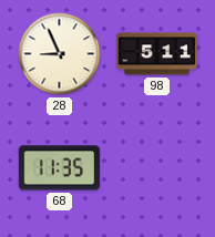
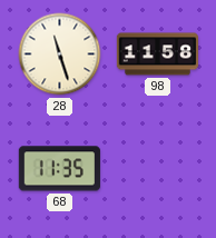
28: 8:56 -> 11:27
98: 5:11 -> 11:58
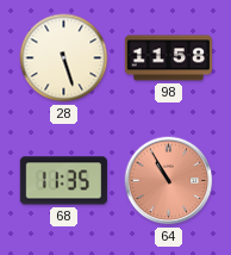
28: 11:27 -> 5:27
64: none -> 10:55
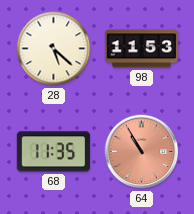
28: 5:27 -> 5:22
98: 11:58 -> 11:53
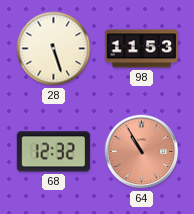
28: 5:22 -> 5:27
68: 11:35 -> 12:32
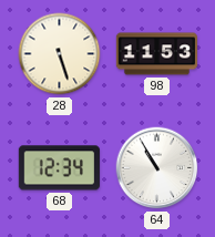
68: 12:32 -> 12:34
64 dial: salmon -> white
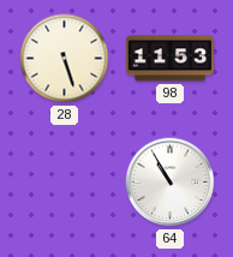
68: 12:34 -> none
